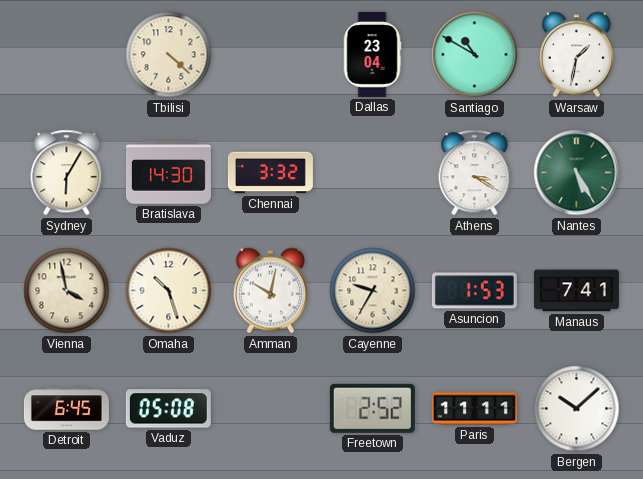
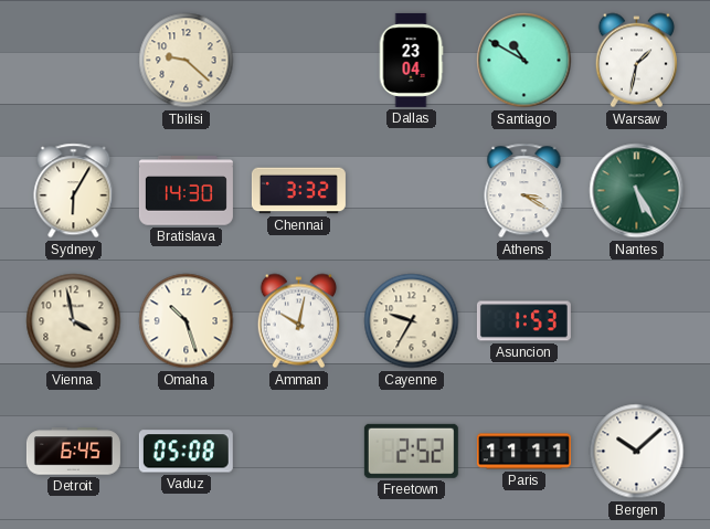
Tbilisi: 4:22 -> 9:22
Manaus: 7:41 -> none
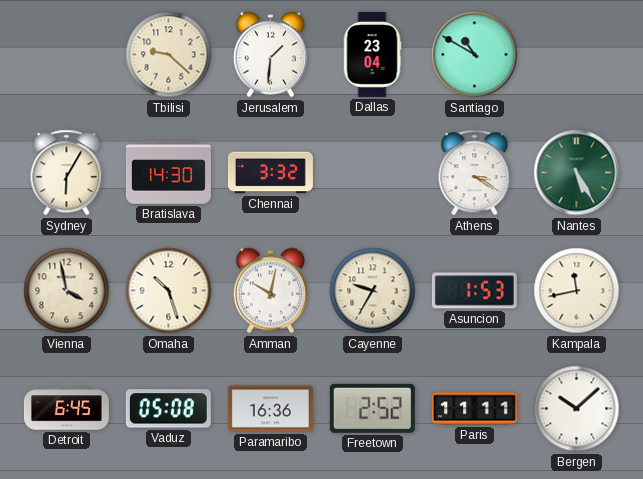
Jerusalem: none -> 1:31
Warsaw: 1:32 -> none
Kampala: none -> 11:43
Paramaribo: none -> 16:36
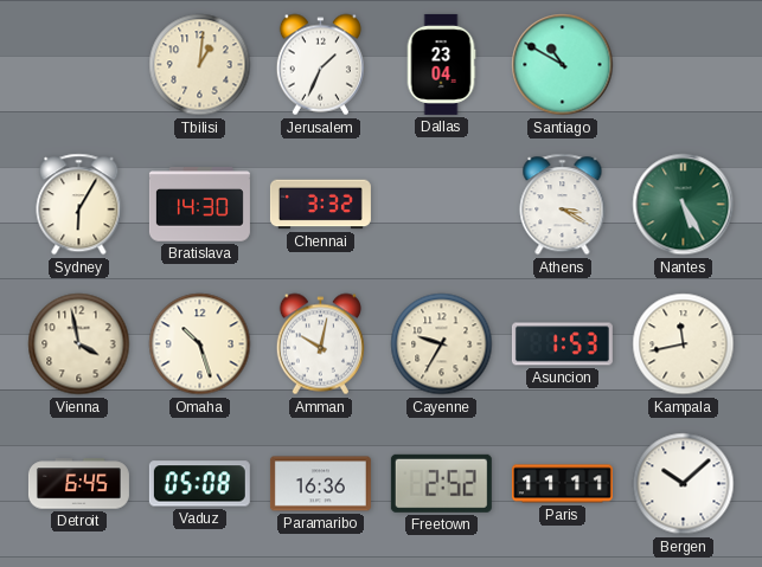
Tbilisi: 9:22 -> 1:01
Jerusalem: 1:31 -> 1:34
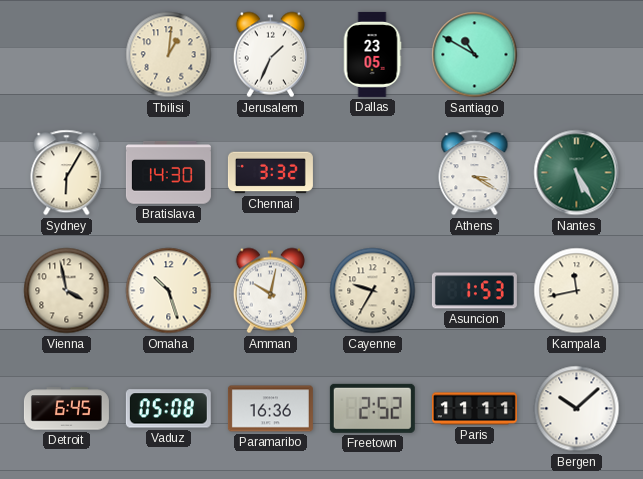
Dallas: 23:04 -> 23:05
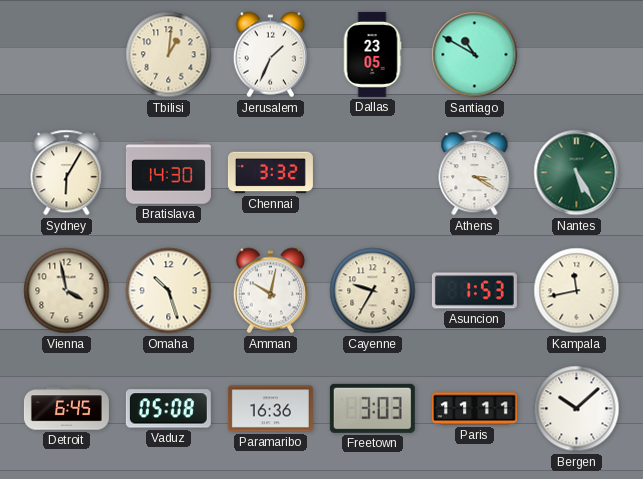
Freetown: 2:52 -> 3:03
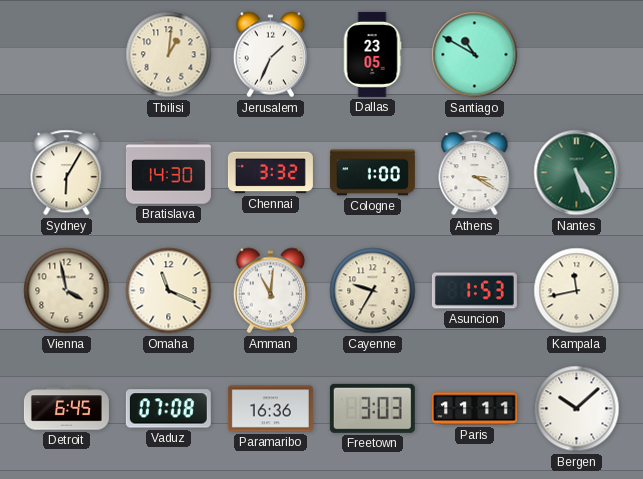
Cologne: none -> 1:00
Omaha: 10:27 -> 11:19
Amman: 10:02 -> 11:01
Vaduz: 05:08 -> 07:08
